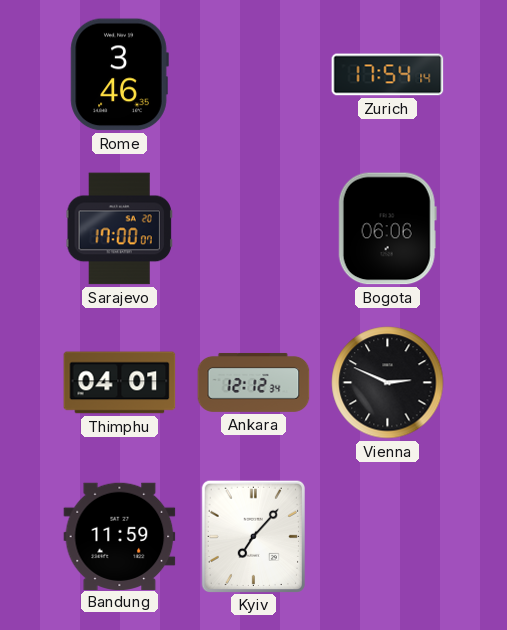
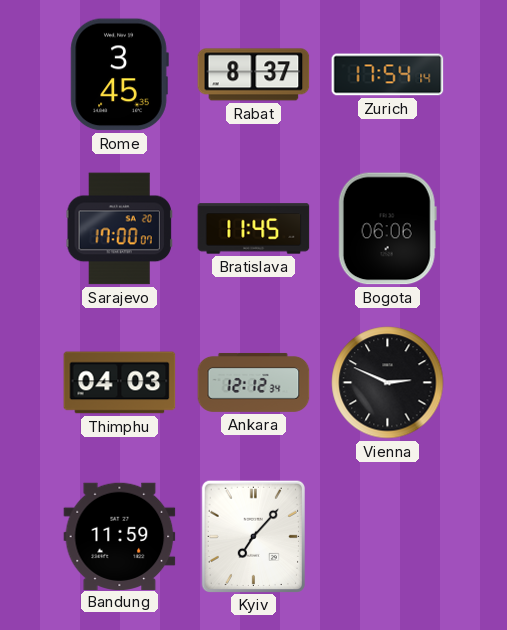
Rome: 3:46 -> 3:45
Rabat: none -> 8:37
Bratislava: none -> 11:45
Thimphu: 04:01 -> 04:03
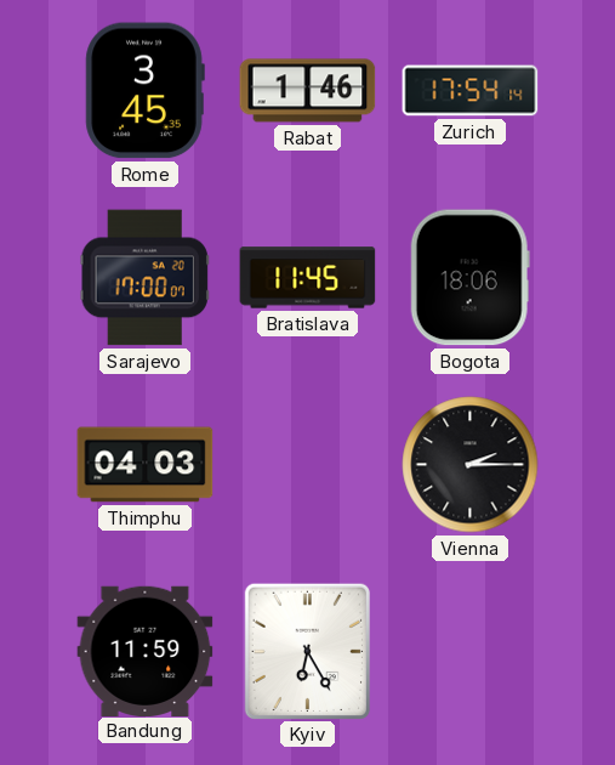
Rabat: 8:37 -> 1:46
Bogota: 06:06 -> 18:06
Ankara: 12:12 -> none
Vienna: 2:49 -> 2:15
Kyiv: 7:07 -> 6:25
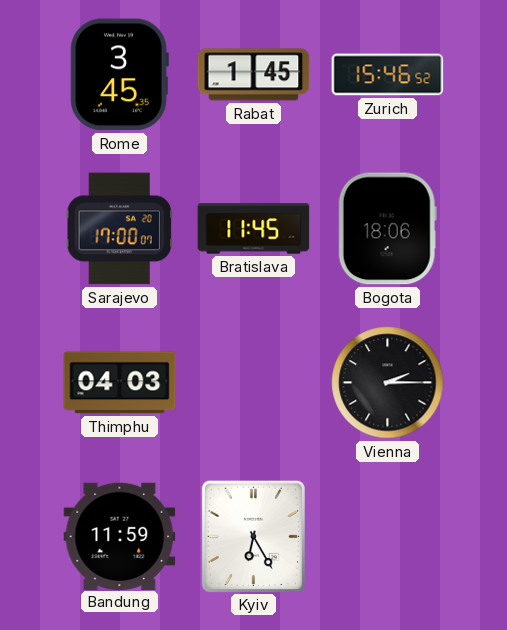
Rabat: 1:46 -> 1:45
Zurich: 17:54 -> 15:46
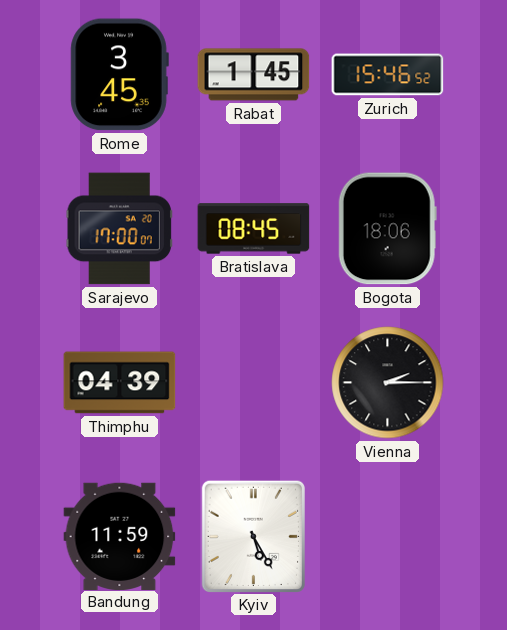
Bratislava: 11:45 -> 08:45
Thimphu: 04:03 -> 04:39
Kyiv: 6:25 -> 5:25
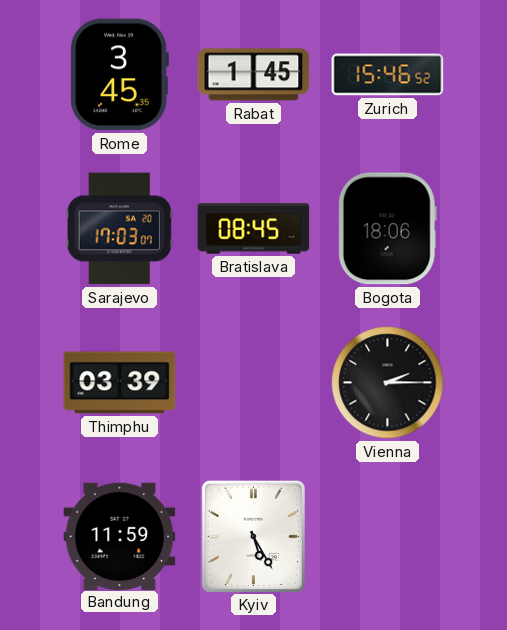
Sarajevo: 17:00 -> 17:03
Thimphu: 04:39 -> 03:39
